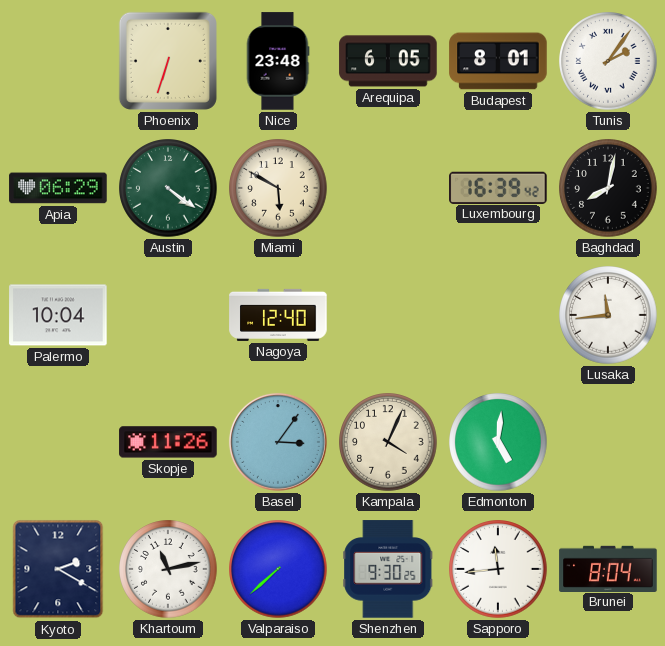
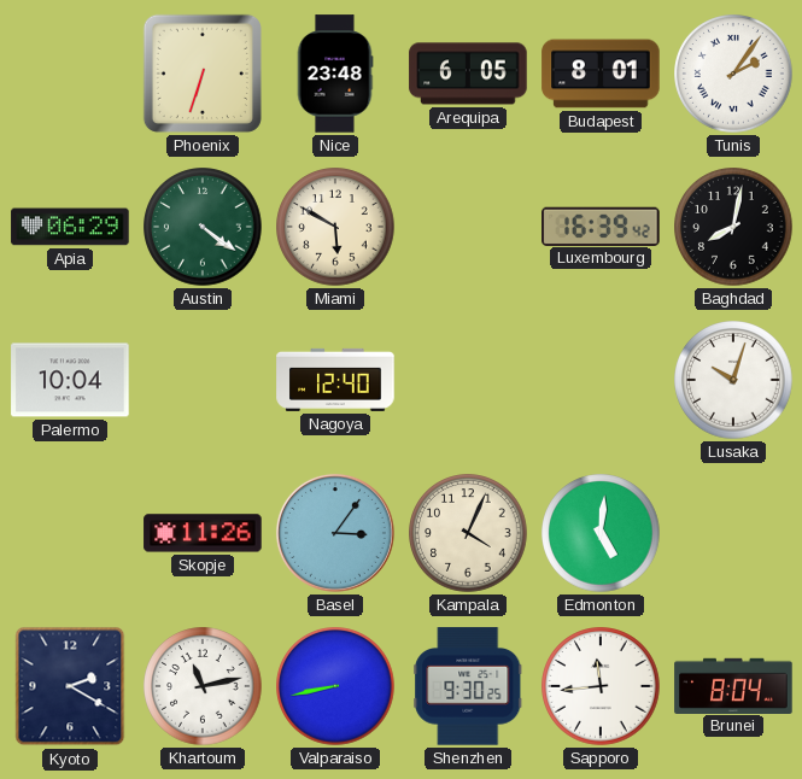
Lusaka: 11:44 -> 10:03
Valparaiso: 7:38 -> 8:43
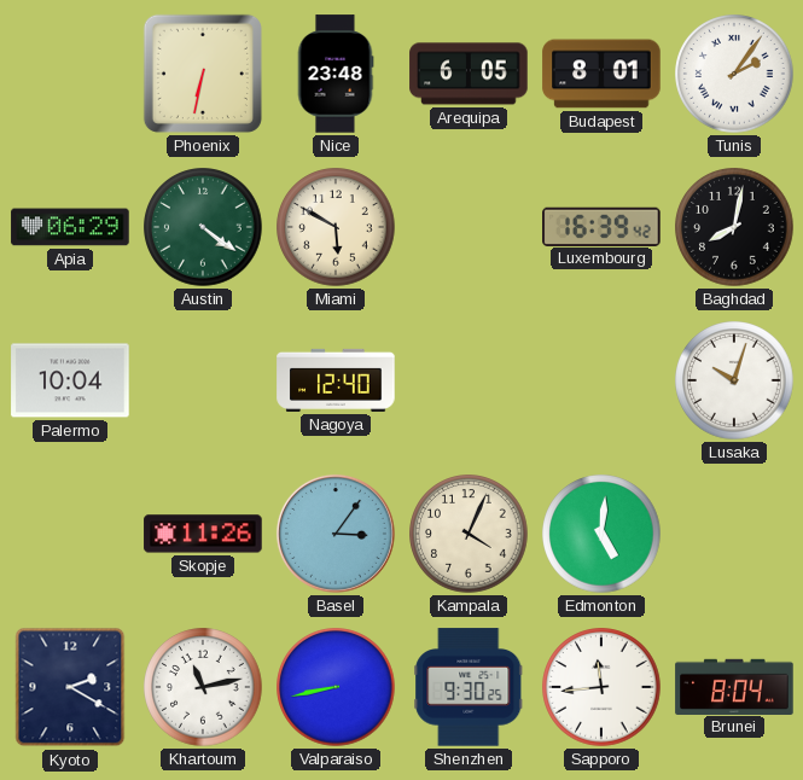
Phoenix: 6:33 -> 6:32
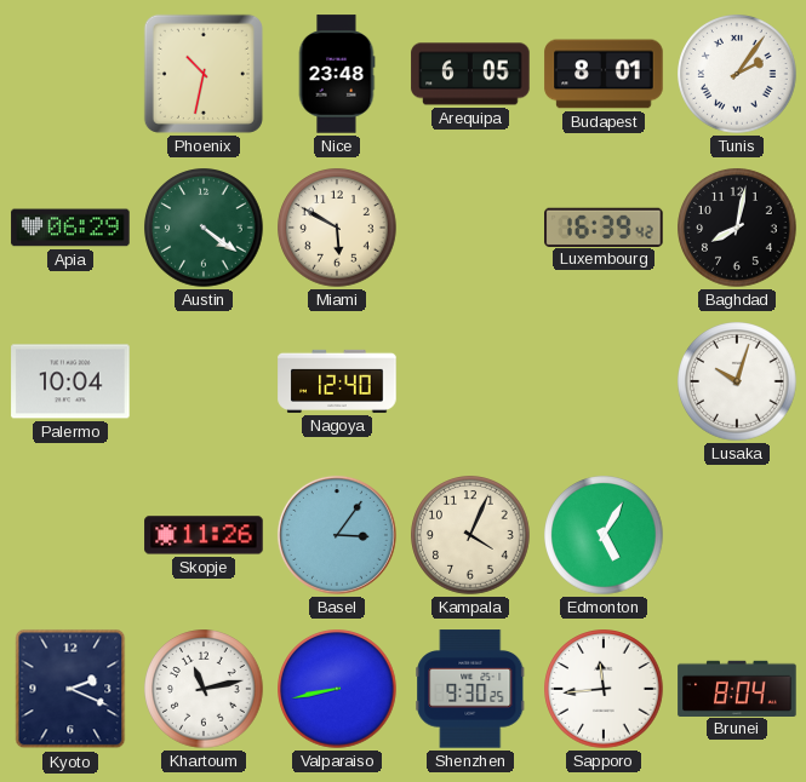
Phoenix: 6:32 -> 10:32
Edmonton: 5:01 -> 5:05
Kyoto: 2:20 -> 2:19
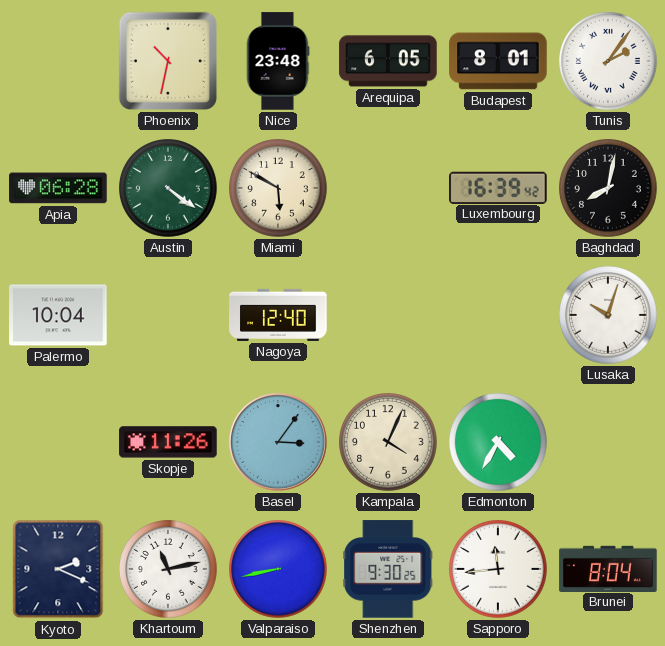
Apia: 06:29 -> 06:28
Edmonton: 5:05 -> 4:35
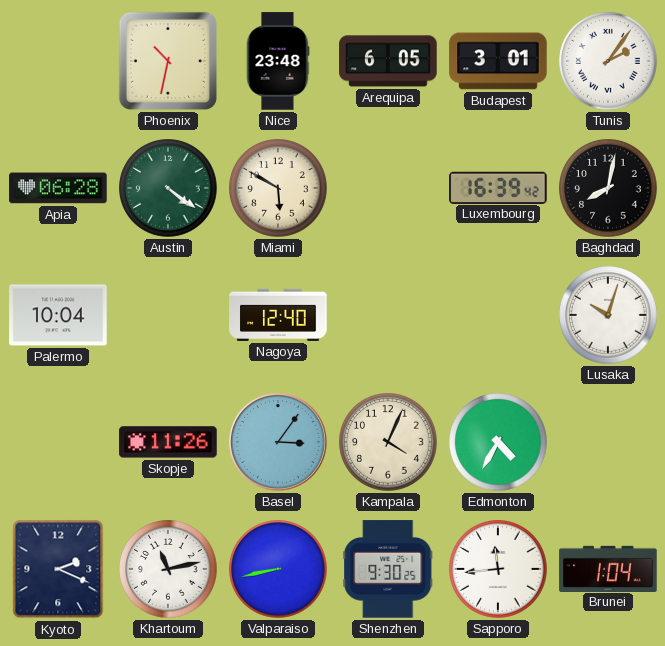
Budapest: 8:01 -> 3:01
Brunei: 8:04 -> 1:04
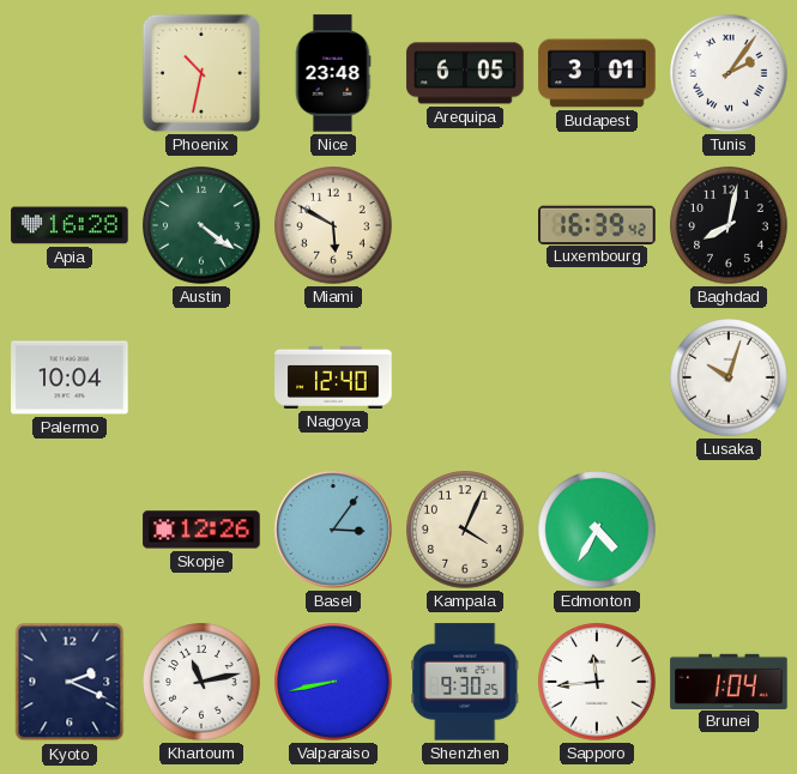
Apia: 06:28 -> 16:28
Skopje: 11:26 -> 12:26
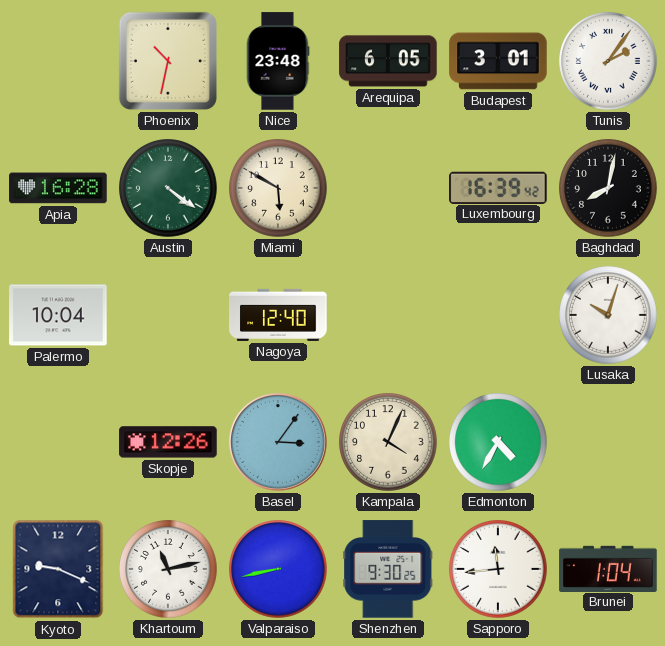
Kyoto: 2:19 -> 9:19
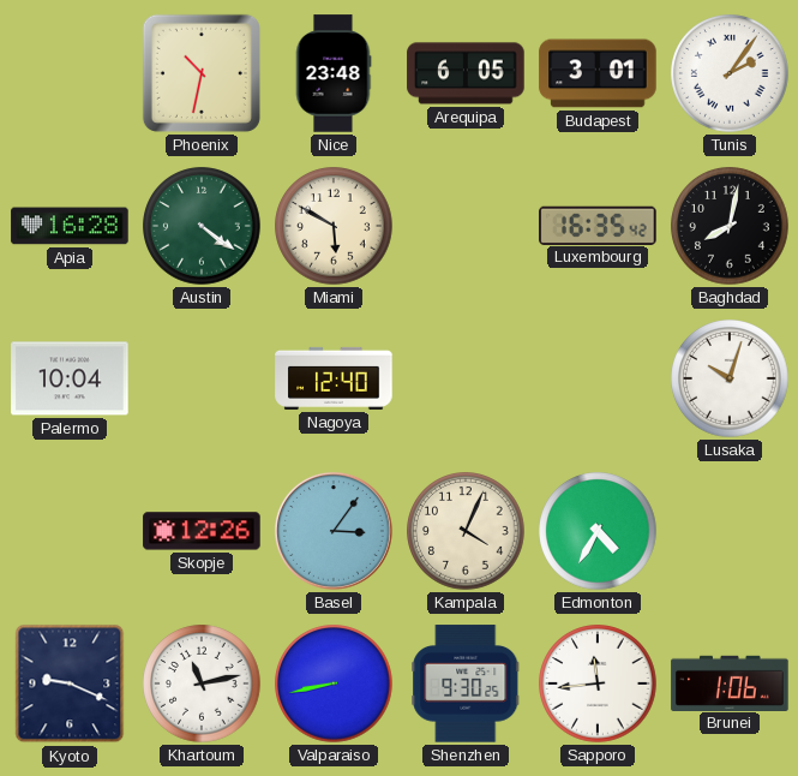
Luxembourg: 16:39 -> 16:35
Brunei: 1:04 -> 1:06
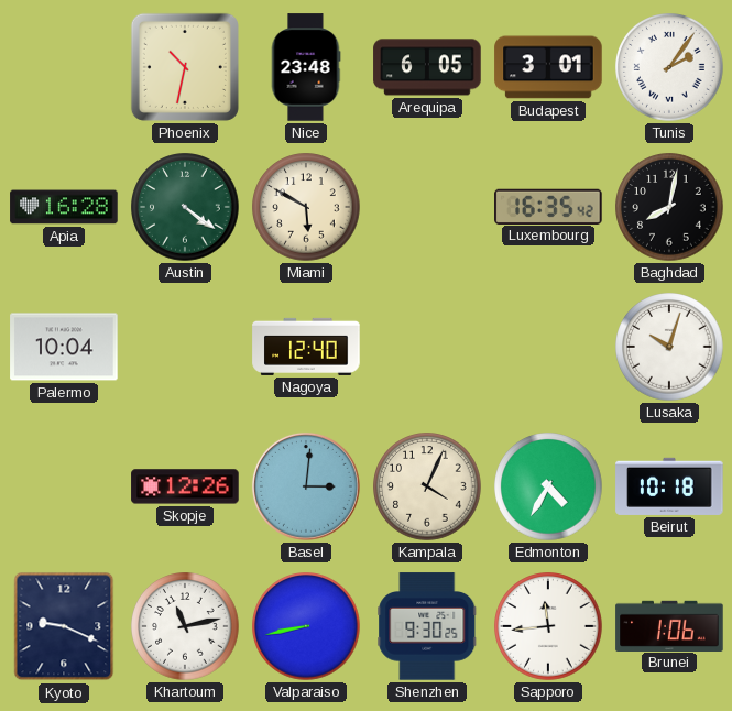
Basel: 3:06 -> 3:01
Beirut: none -> 10:18
